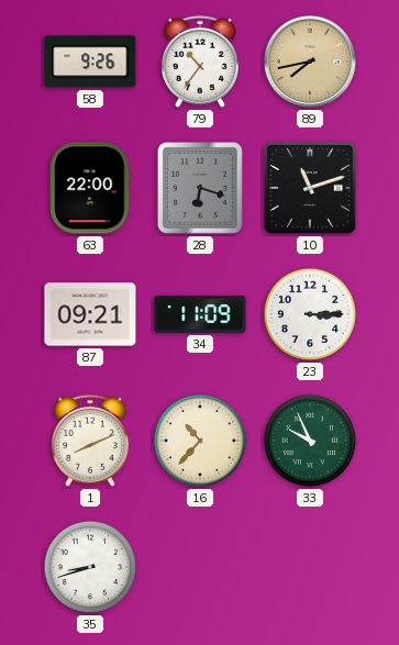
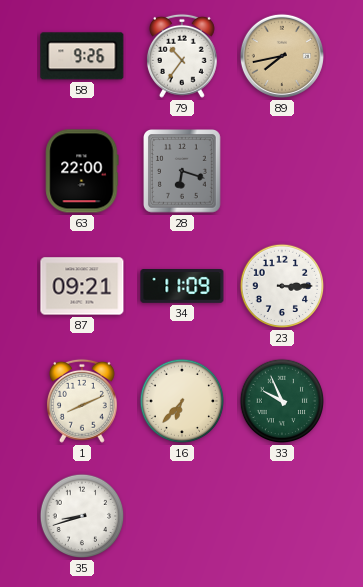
10: 11:12 -> none
16: 10:37 -> 6:37
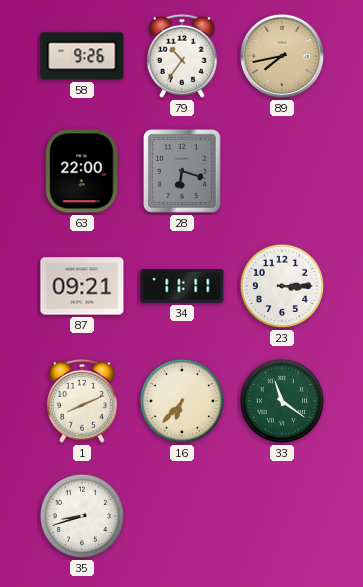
34: 11:09 -> 11:11
33: 9:56 -> 11:21
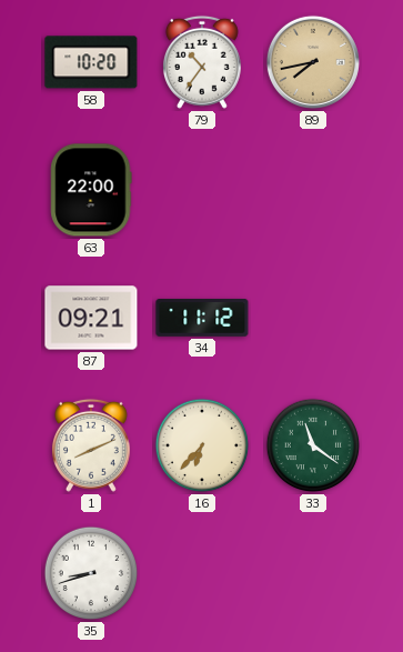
58: 9:26 -> 10:20
28: 6:18 -> none
34: 11:11 -> 11:12
23: 3:15 -> none
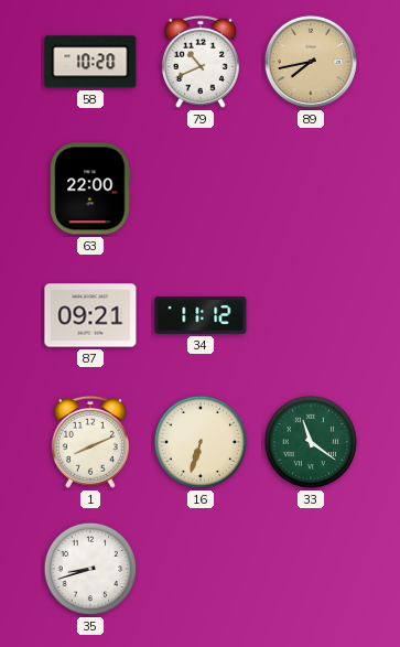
79: 10:36 -> 10:41
16: 6:37 -> 6:33
